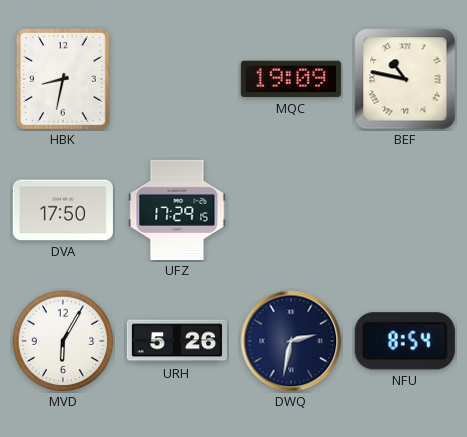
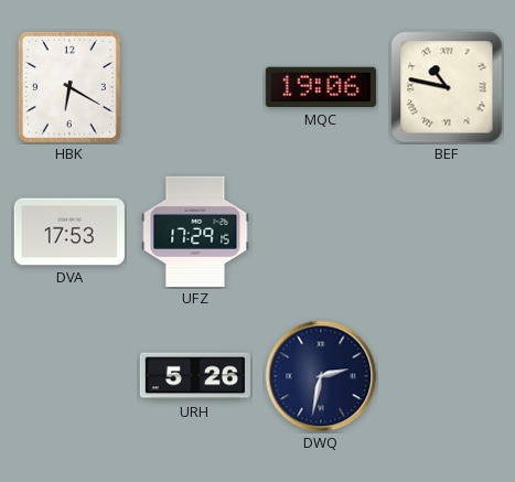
HBK: 8:32 -> 6:20
MQC: 19:09 -> 19:06
DVA: 17:50 -> 17:53
MVD: 6:05 -> none
NFU: 8:54 -> none
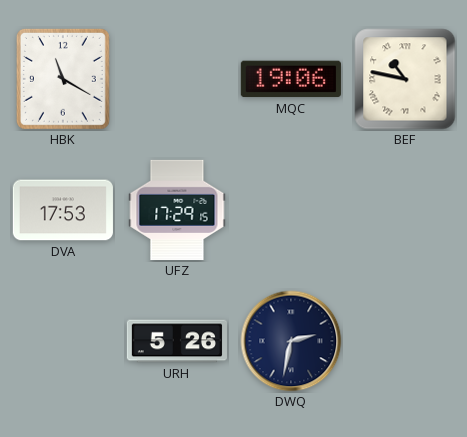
HBK: 6:20 -> 11:20
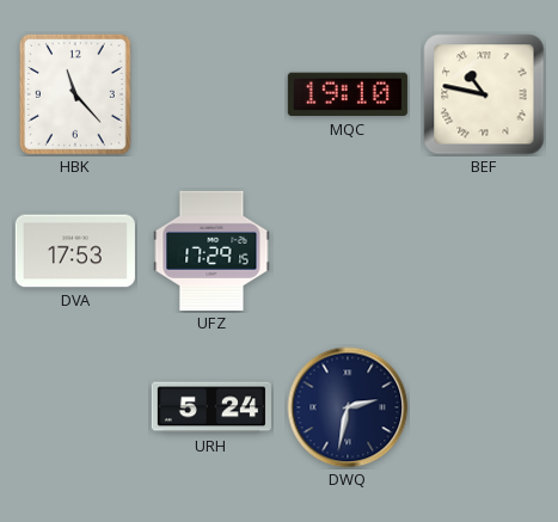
HBK: 11:20 -> 11:23
MQC: 19:06 -> 19:10
URH: 5:26 -> 5:24
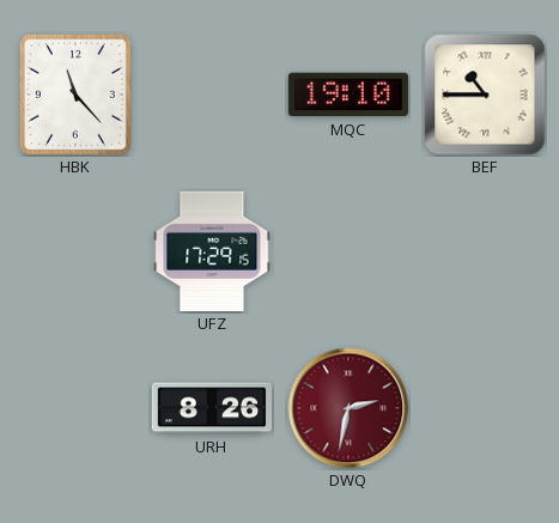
BEF: 10:47 -> 10:45
DVA: 17:53 -> none
URH: 5:24 -> 8:26
DWQ dial: navy -> burgundy
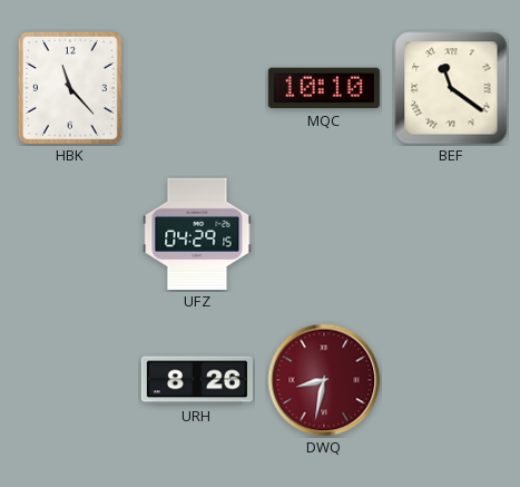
MQC: 19:10 -> 10:10
BEF: 10:45 -> 11:21
UFZ: 17:29 -> 04:29
DWQ: 2:32 -> 8:32
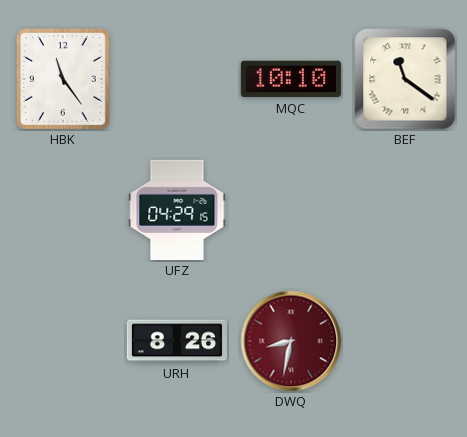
HBK: 11:23 -> 11:24
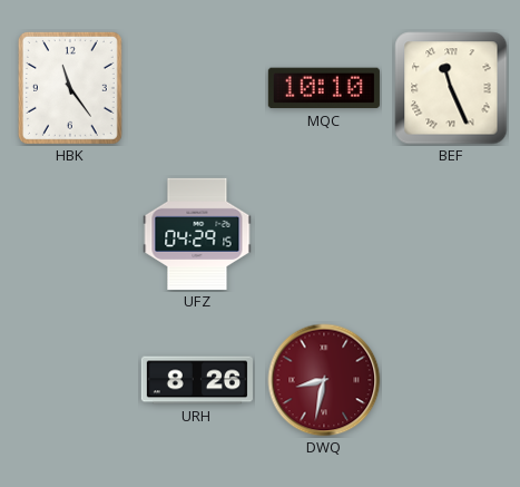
BEF: 11:21 -> 11:26
